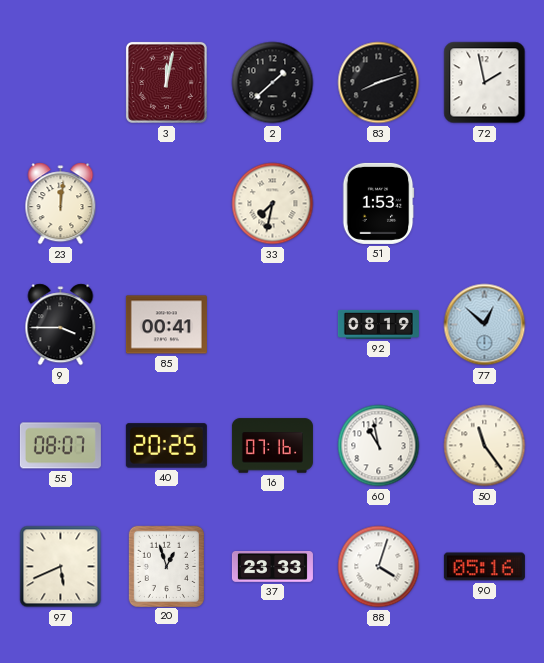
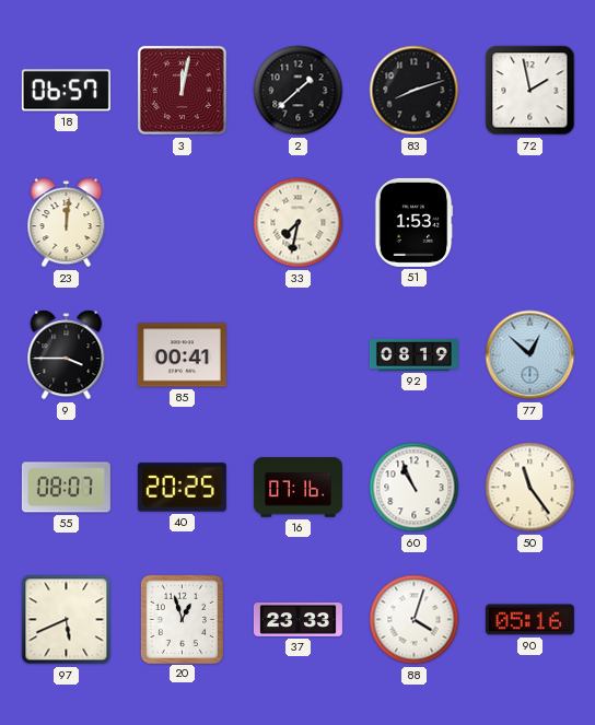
18: none -> 06:57
60: 10:58 -> 10:56
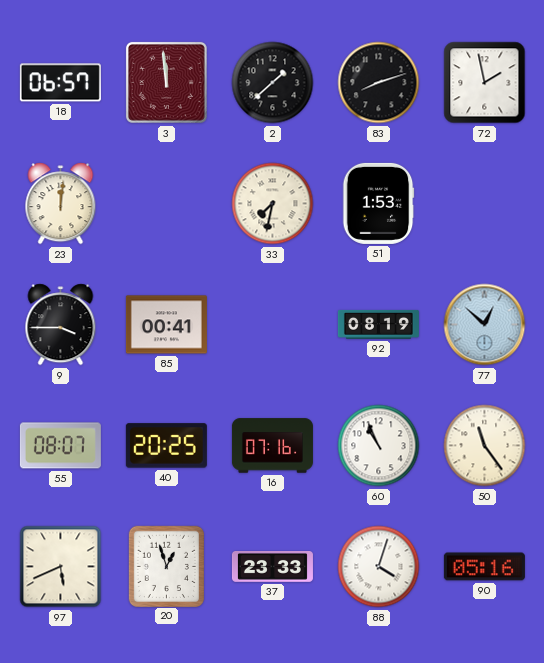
3: 12:02 -> 11:59
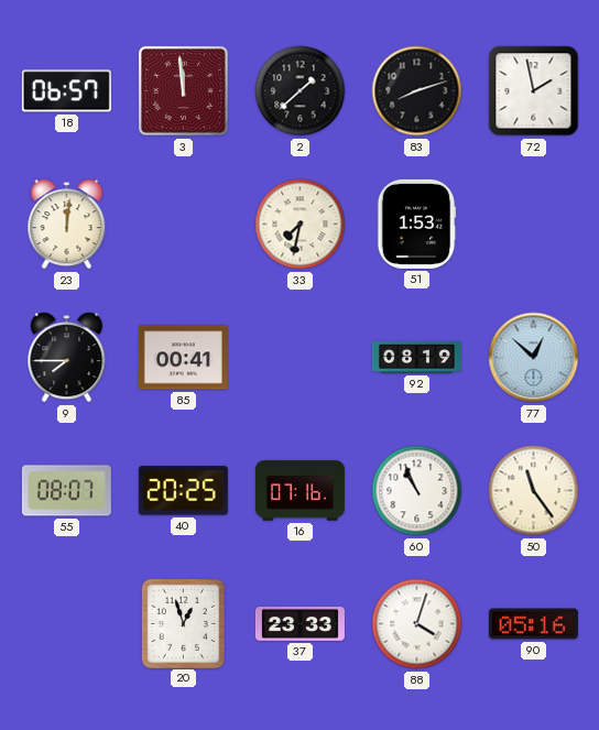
9: 3:45 -> 7:45
97: 5:41 -> none
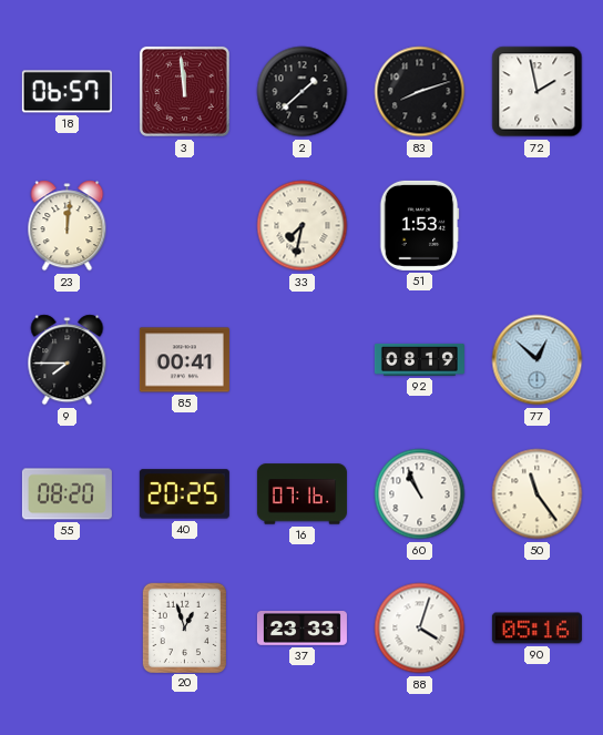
55: 08:07 -> 08:20
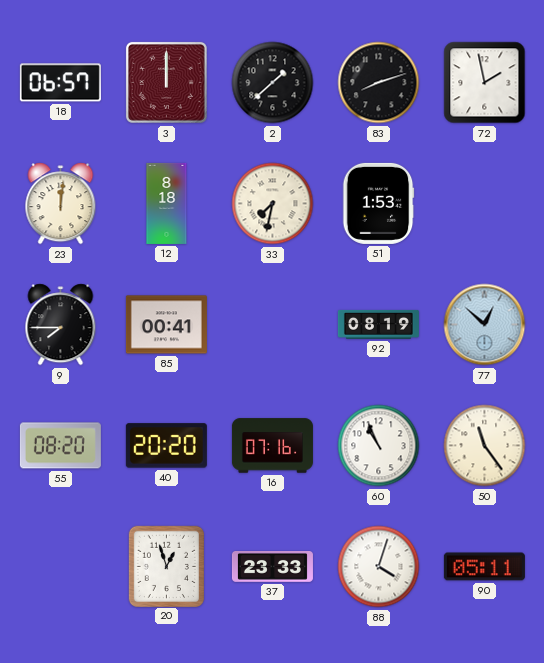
3: 11:59 -> 12:00
12: none -> 8:18
40: 20:25 -> 20:20
90: 05:16 -> 05:11
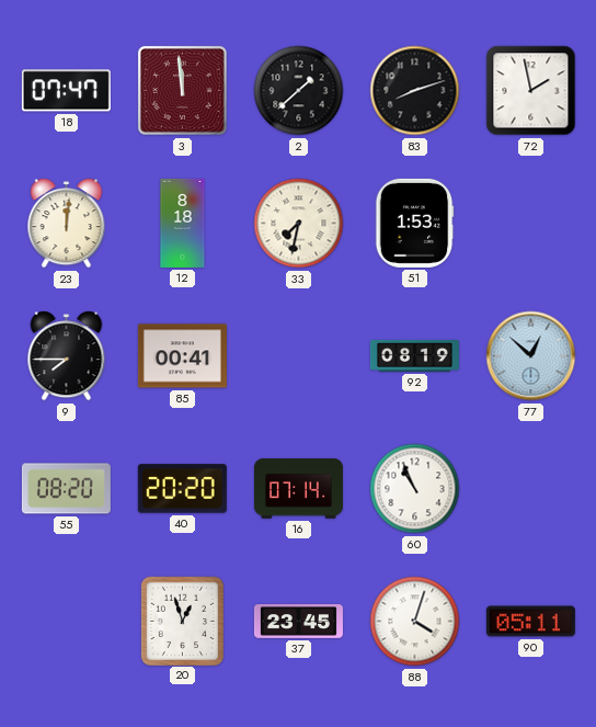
18: 06:57 -> 07:47
3: 12:00 -> 11:59
16: 07:16 -> 07:14
50: 11:24 -> none
37: 23:33 -> 23:45
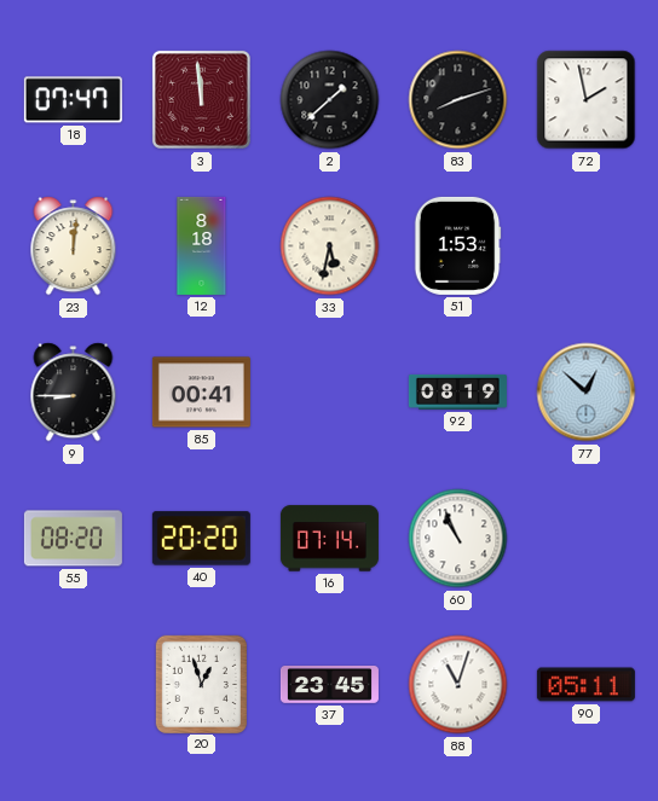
33: 7:32 -> 5:32
9: 7:45 -> 8:45
88: 4:03 -> 11:03
